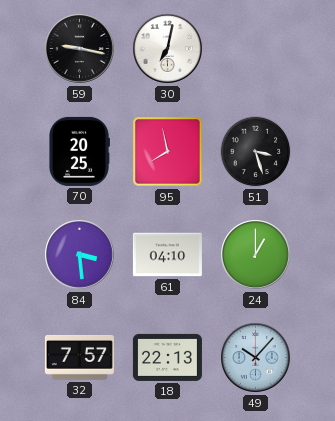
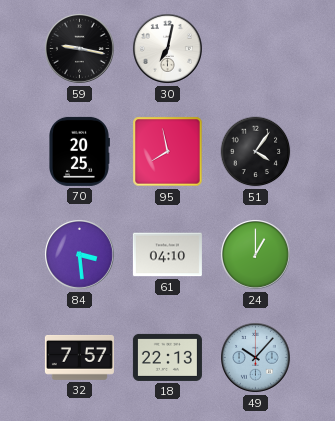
51: 3:27 -> 4:06
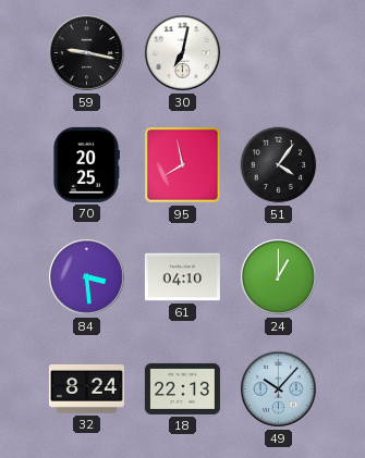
32: 7:57 -> 8:24
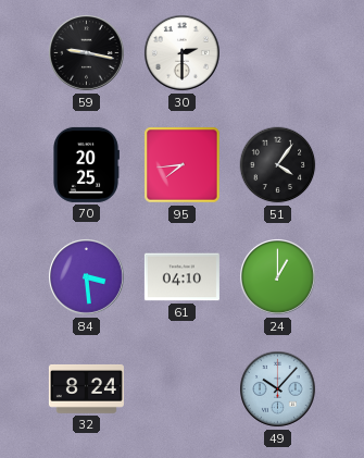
30: 7:02 -> 2:30
95: 7:58 -> 7:44
18: 22:13 -> none
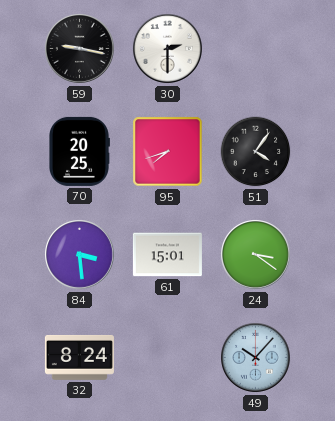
95: 7:44 -> 7:42
61: 04:10 -> 15:01
24: 1:00 -> 3:21
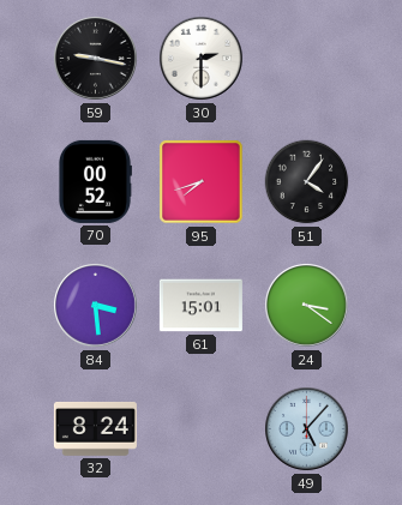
70: 20:25 -> 00:52
49: 10:07 -> 5:07
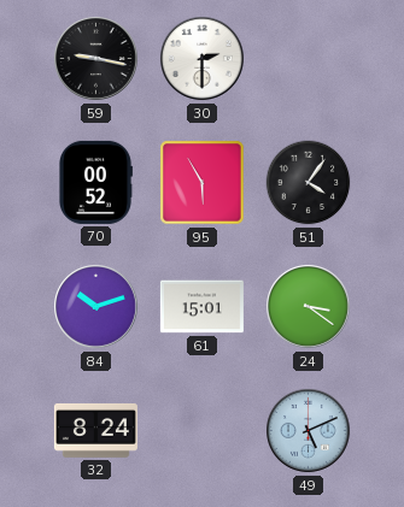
95: 7:42 -> 5:55
84: 3:29 -> 10:12
49: 5:07 -> 5:11
